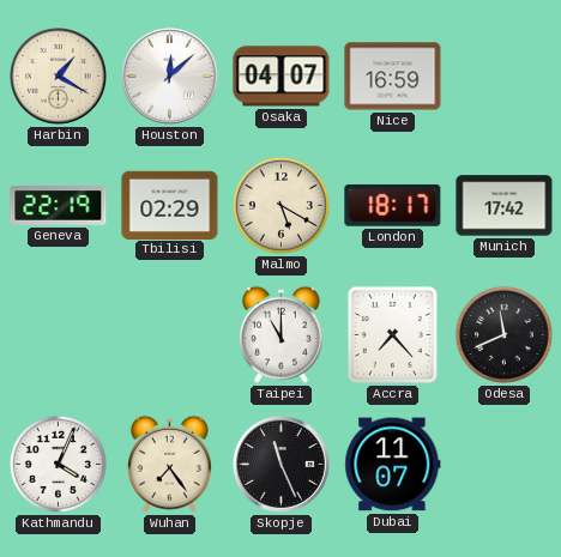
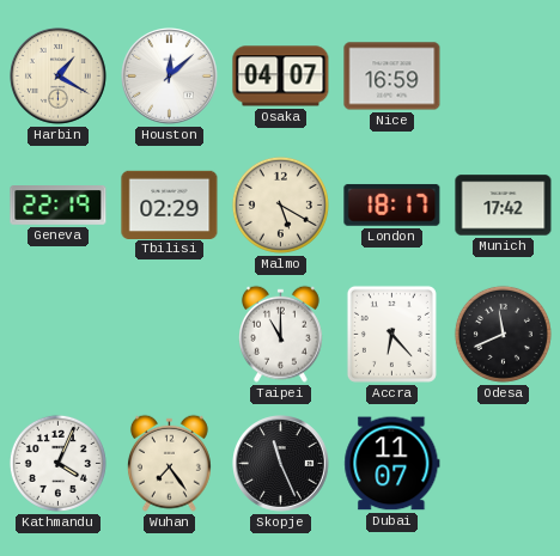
Accra: 7:23 -> 6:23
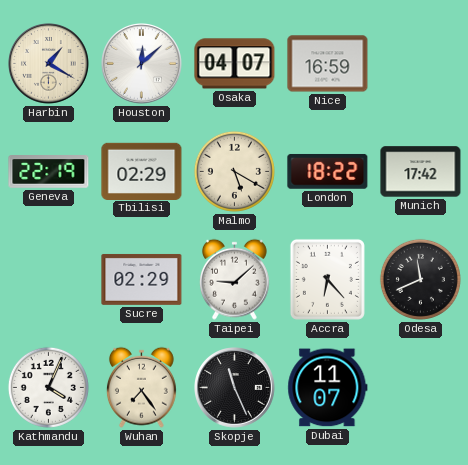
London: 18:17 -> 18:22
Sucre: none -> 02:29
Taipei: 11:00 -> 9:08
